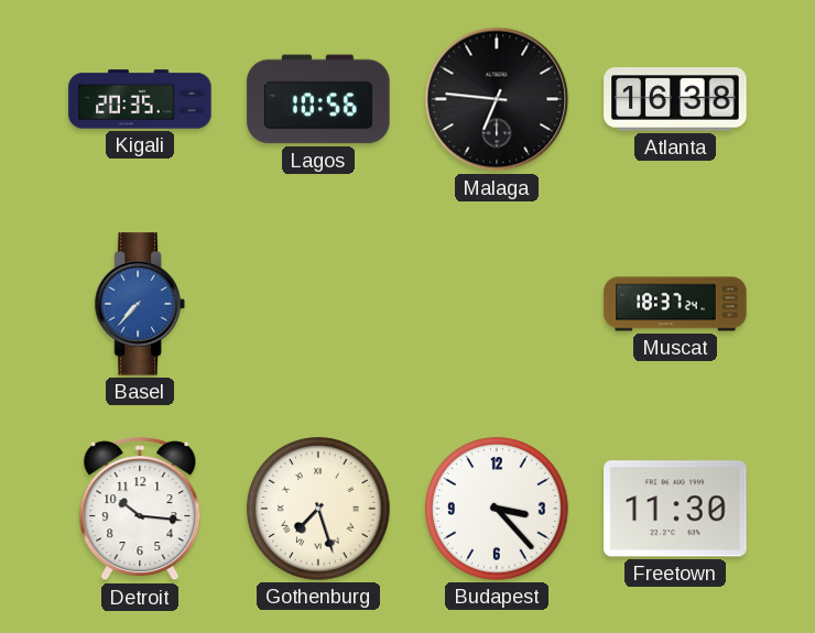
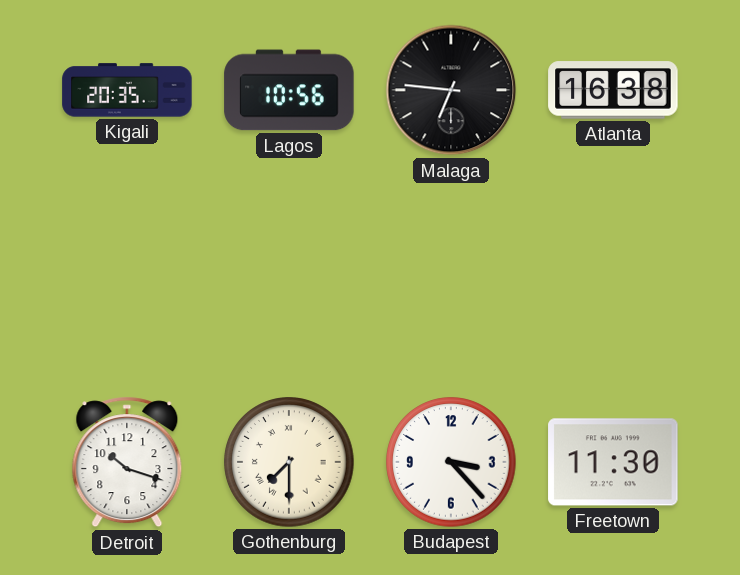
Basel: 7:37 -> none
Muscat: 18:37 -> none
Detroit: 10:16 -> 10:18
Gothenburg: 7:27 -> 7:30
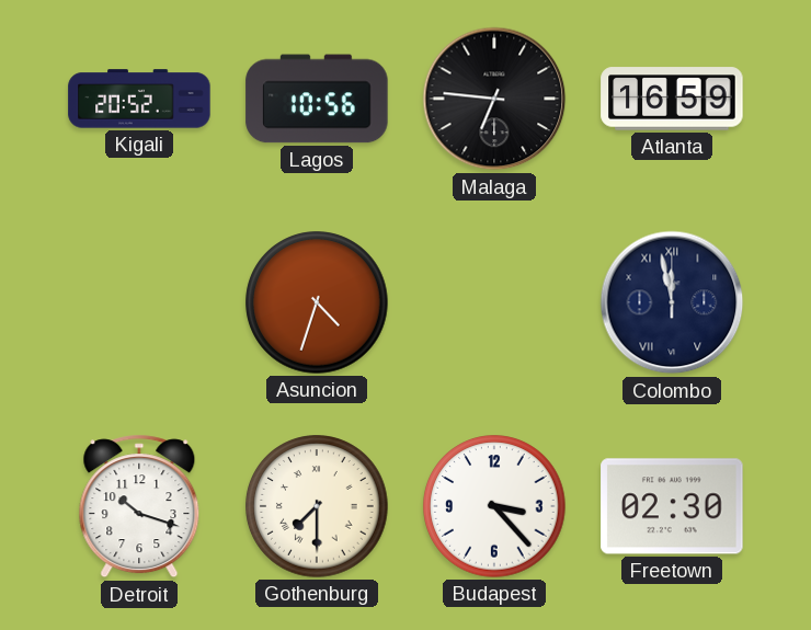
Kigali: 20:35 -> 20:52
Atlanta: 16:38 -> 16:59
Asuncion: none -> 4:33
Colombo: none -> 11:58
Freetown: 11:30 -> 02:30
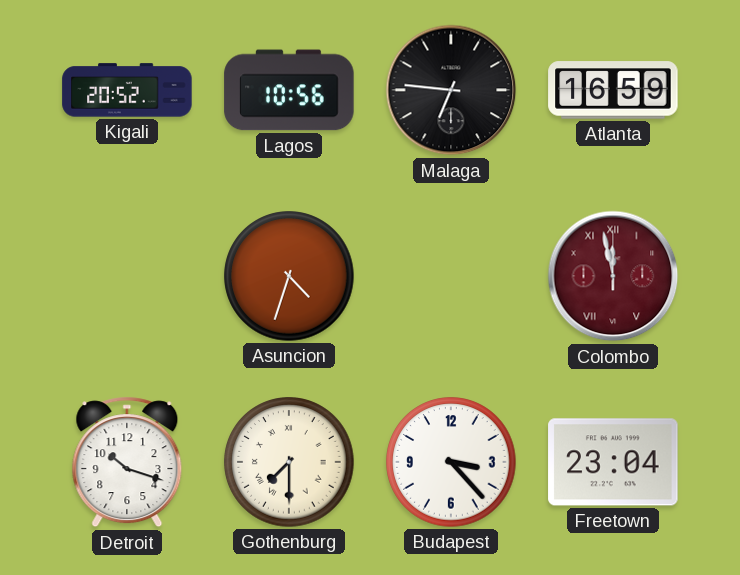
Colombo dial: navy -> burgundy
Freetown: 02:30 -> 23:04
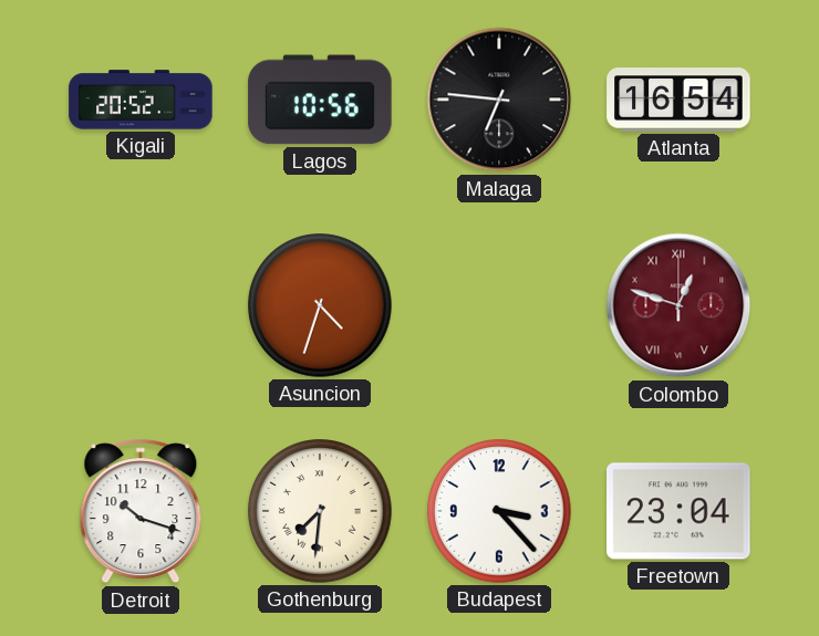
Atlanta: 16:59 -> 16:54
Colombo: 11:58 -> 12:48
Gothenburg: 7:30 -> 7:31
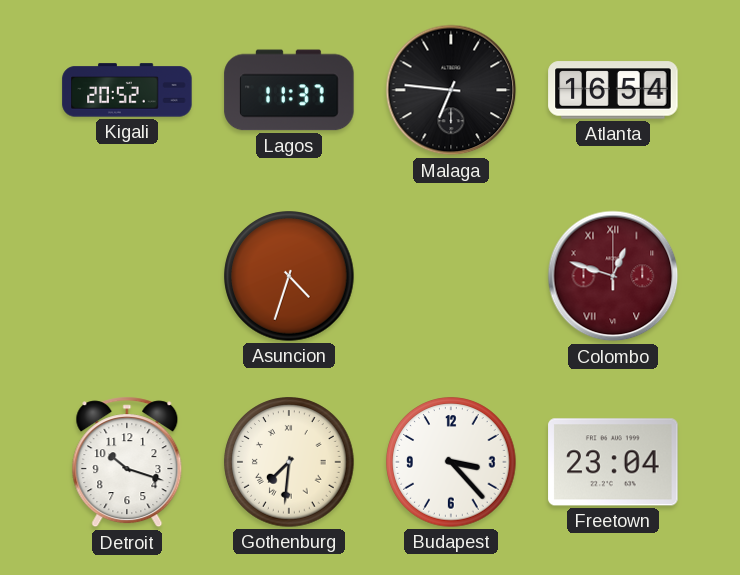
Lagos: 10:56 -> 11:37
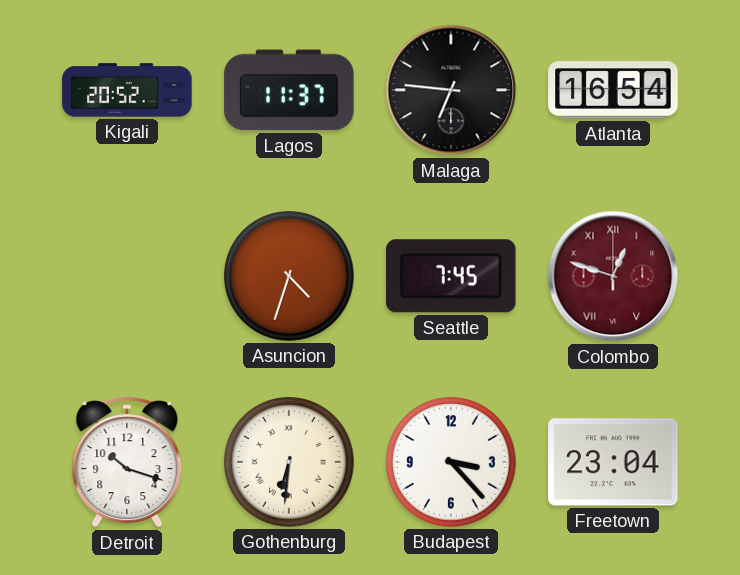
Seattle: none -> 7:45
Gothenburg: 7:31 -> 6:31
